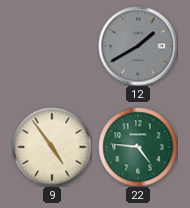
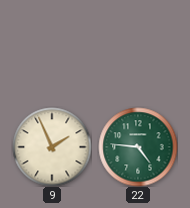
12: 1:40 -> none
9: 4:54 -> 1:56
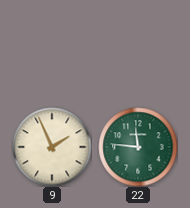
22: 4:46 -> 11:46
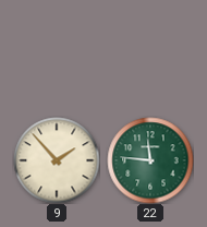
9: 1:56 -> 1:53
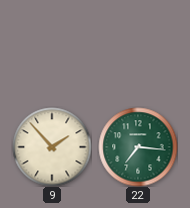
22: 11:46 -> 7:16
